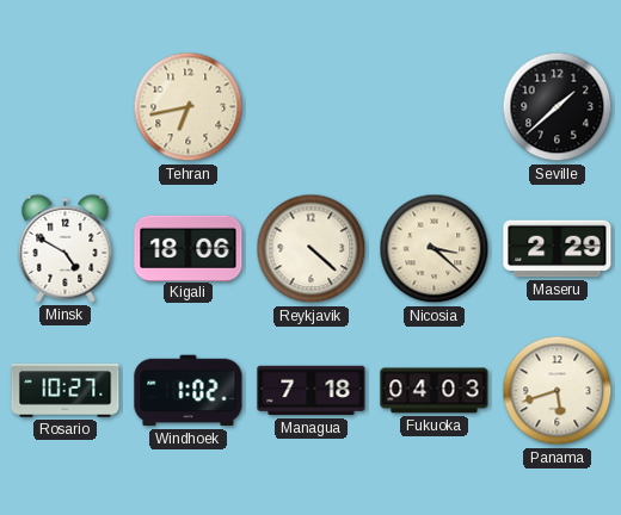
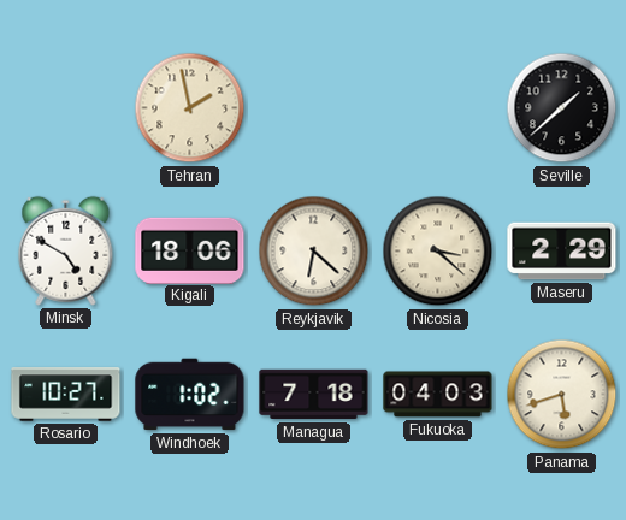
Tehran: 6:43 -> 1:58
Reykjavik: 4:22 -> 6:22
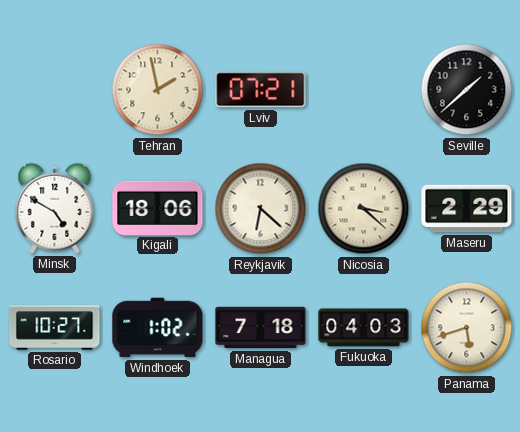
Lviv: none -> 07:21
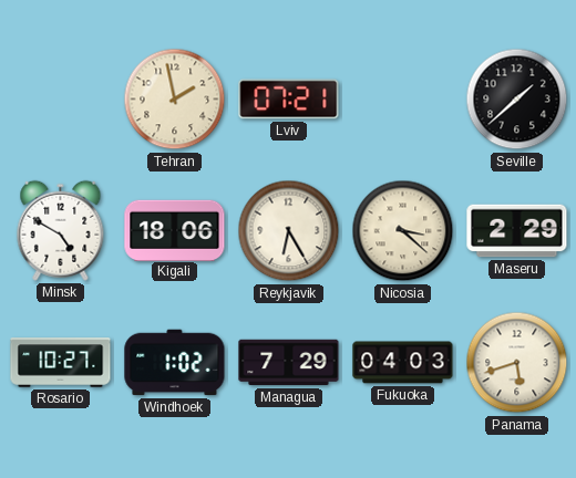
Reykjavik: 6:22 -> 6:25
Managua: 7:18 -> 7:29
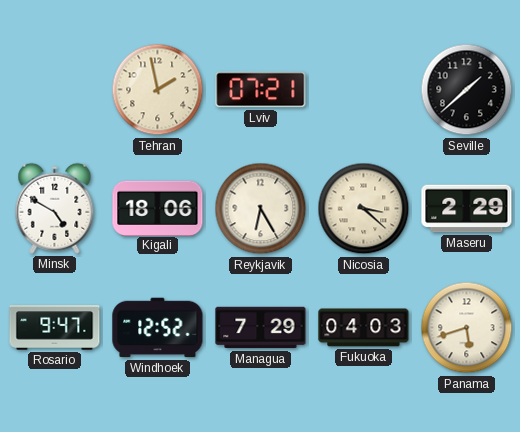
Rosario: 10:27 -> 9:47
Windhoek: 1:02 -> 12:52
